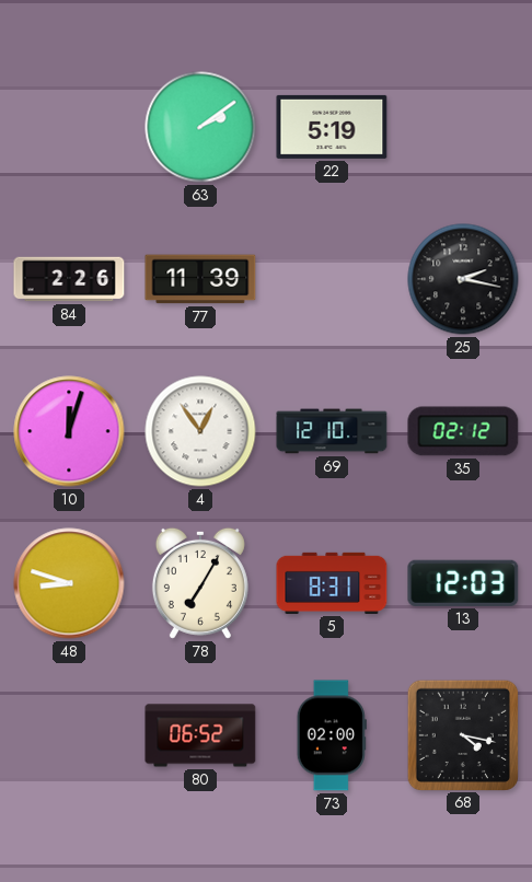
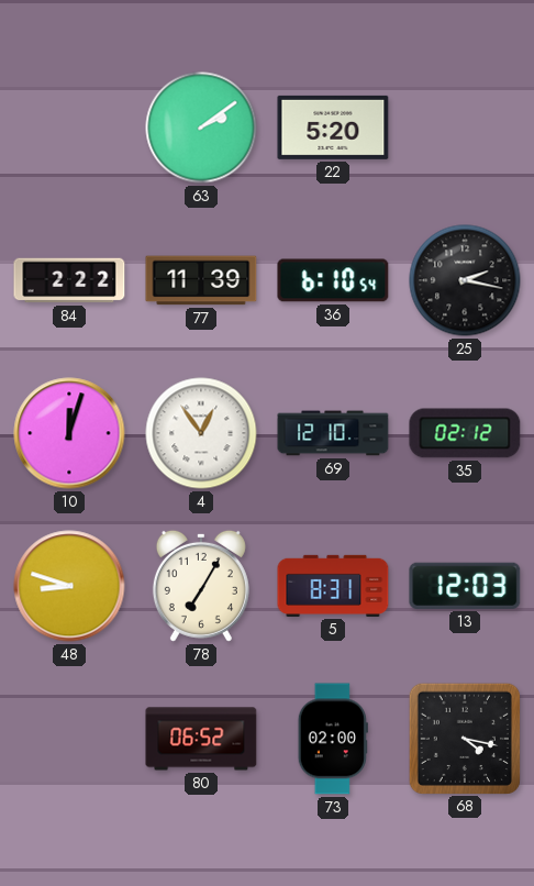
22: 5:19 -> 5:20
84: 2:26 -> 2:22
36: none -> 6:10
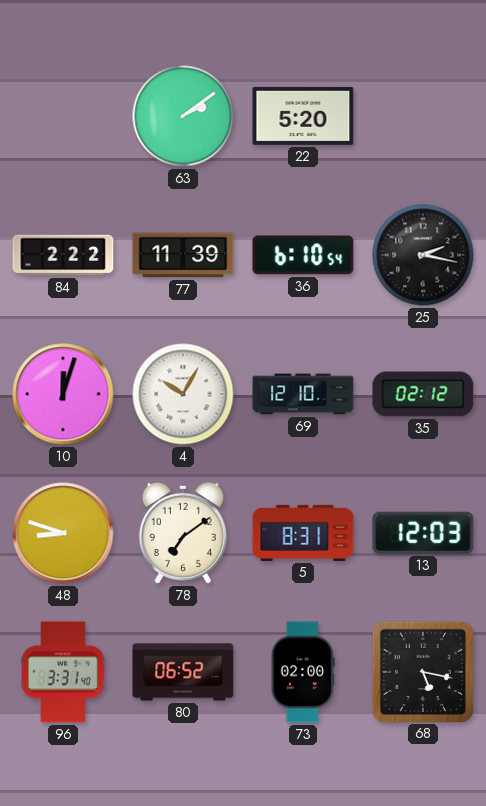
4: 12:54 -> 10:05
78: 7:05 -> 7:09
96: none -> 3:31
68: 4:17 -> 5:17
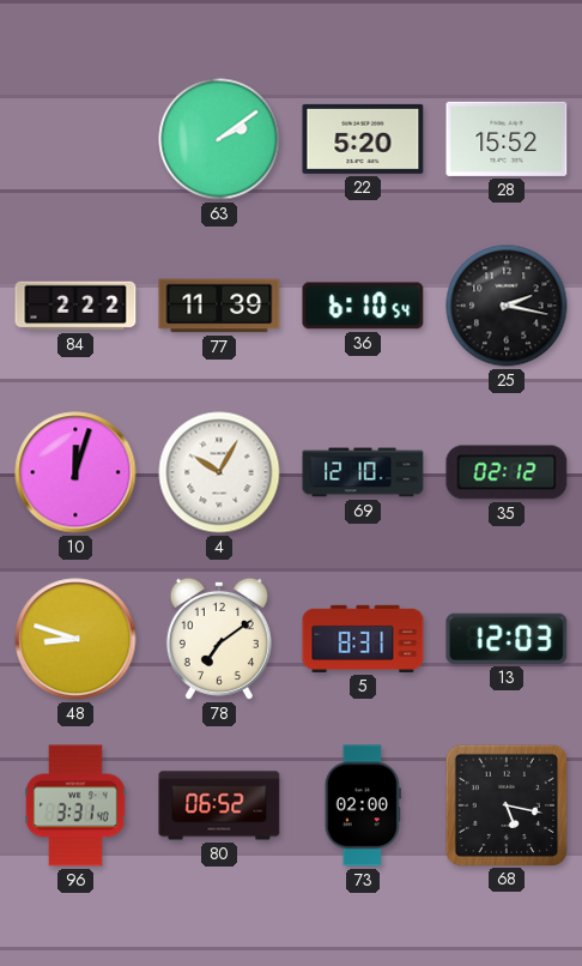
28: none -> 15:52
